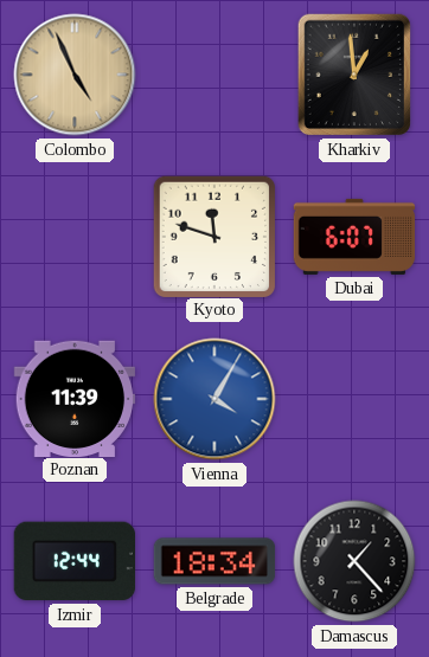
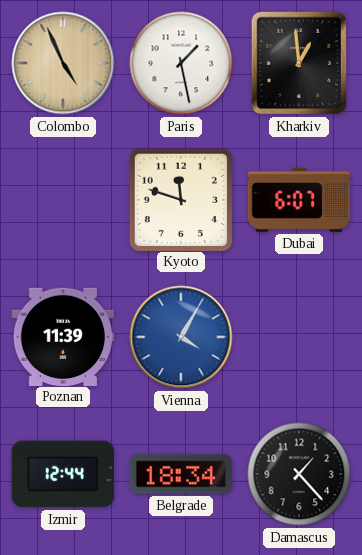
Paris: none -> 1:28
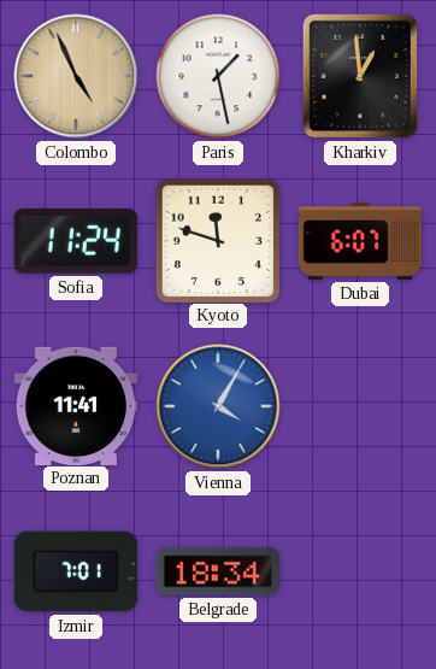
Sofia: none -> 11:24
Poznan: 11:39 -> 11:41
Izmir: 12:44 -> 7:01
Damascus: 1:23 -> none
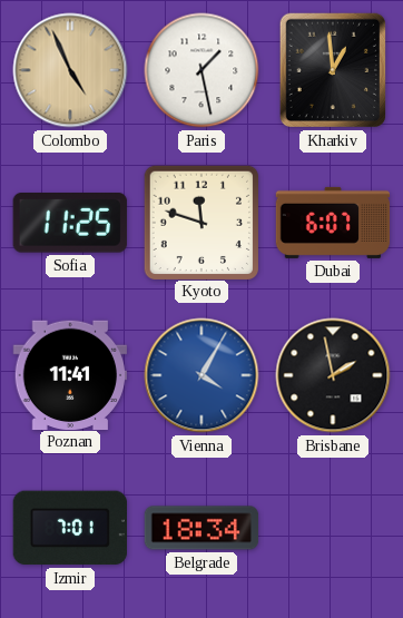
Sofia: 11:24 -> 11:25
Brisbane: none -> 1:58
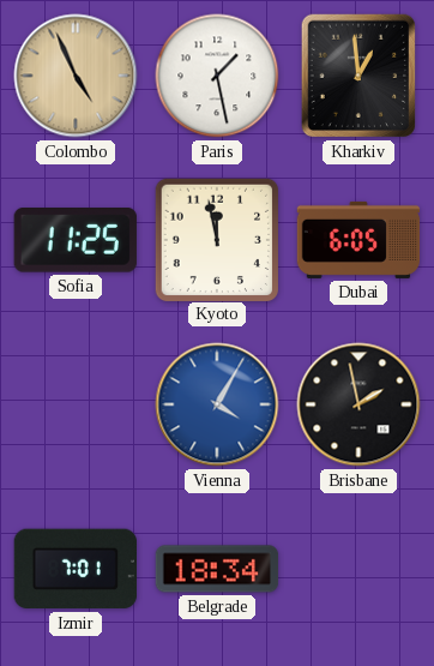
Kyoto: 11:48 -> 11:58
Dubai: 6:07 -> 6:05
Poznan: 11:41 -> none
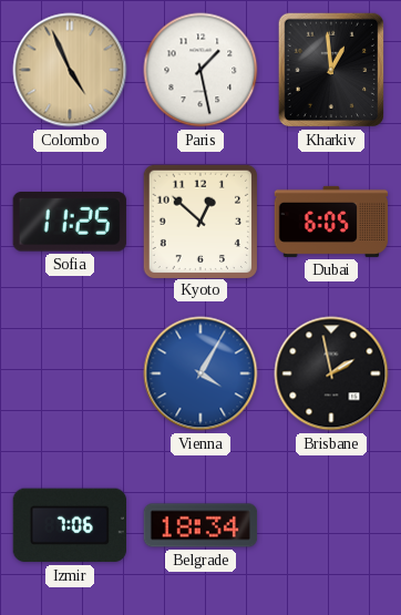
Kyoto: 11:58 -> 12:52
Izmir: 7:01 -> 7:06
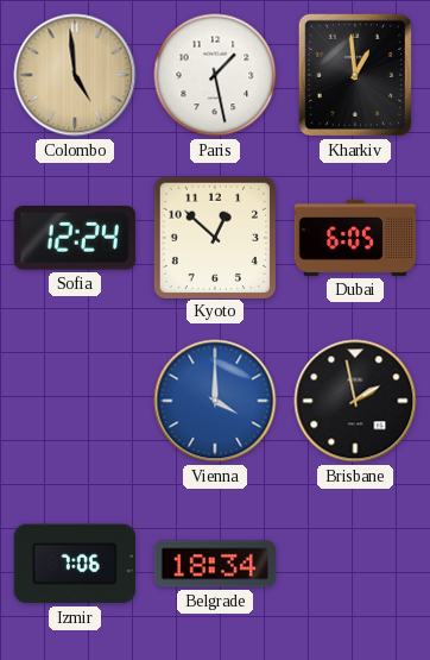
Colombo: 4:56 -> 4:59
Sofia: 11:25 -> 12:24
Vienna: 4:05 -> 4:00
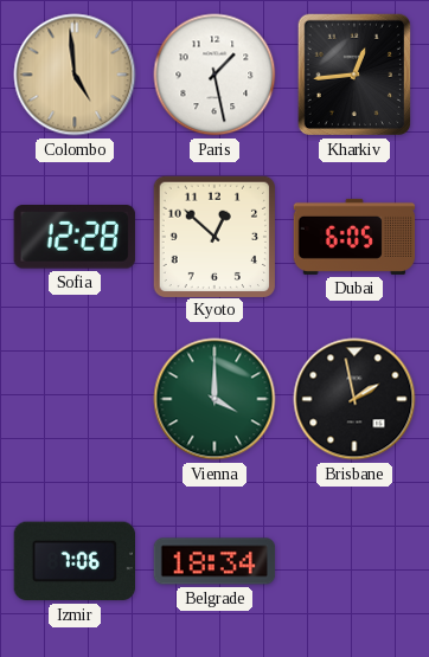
Kharkiv: 12:59 -> 12:44
Sofia: 12:24 -> 12:28
Vienna dial: blue -> green
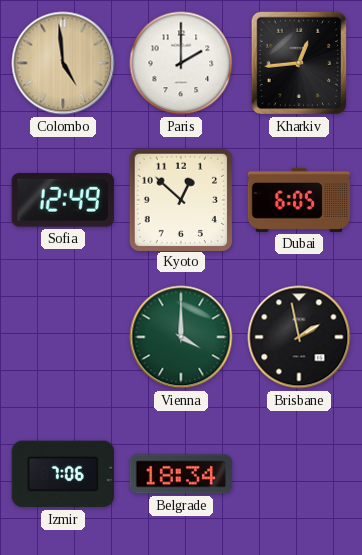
Paris: 1:28 -> 2:00
Sofia: 12:28 -> 12:49
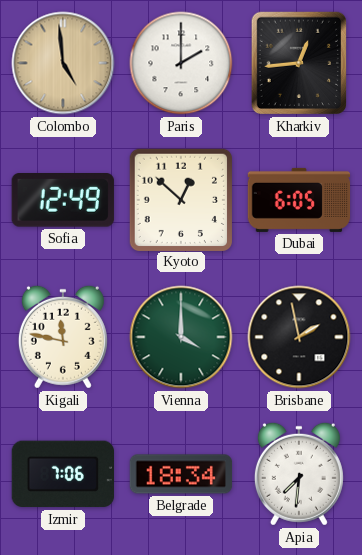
Kigali: none -> 11:47
Apia: none -> 7:31
